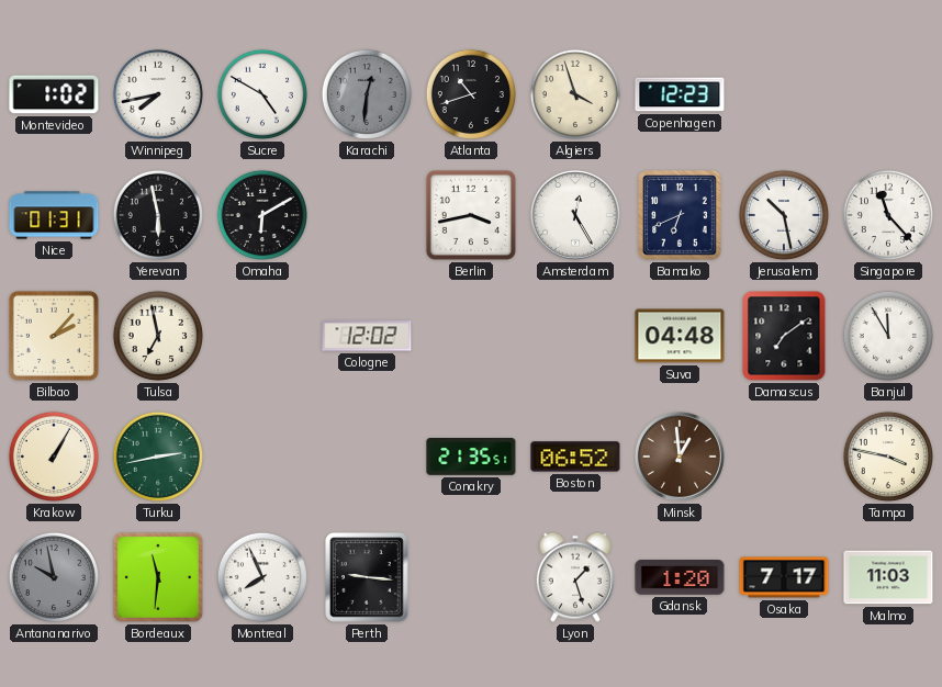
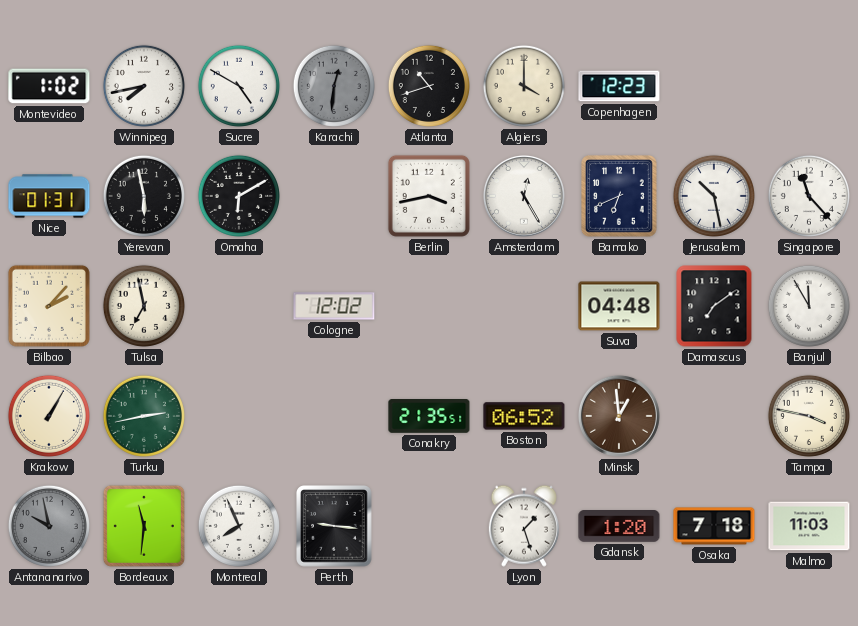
Algiers: 3:57 -> 4:00
Osaka: 7:17 -> 7:18
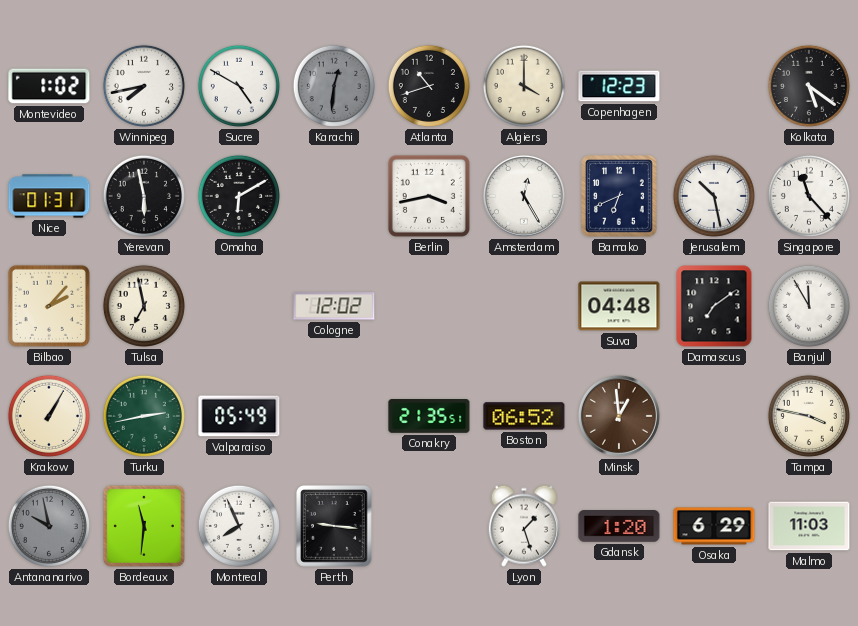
Kolkata: none -> 5:21
Valparaiso: none -> 05:49
Osaka: 7:18 -> 6:29
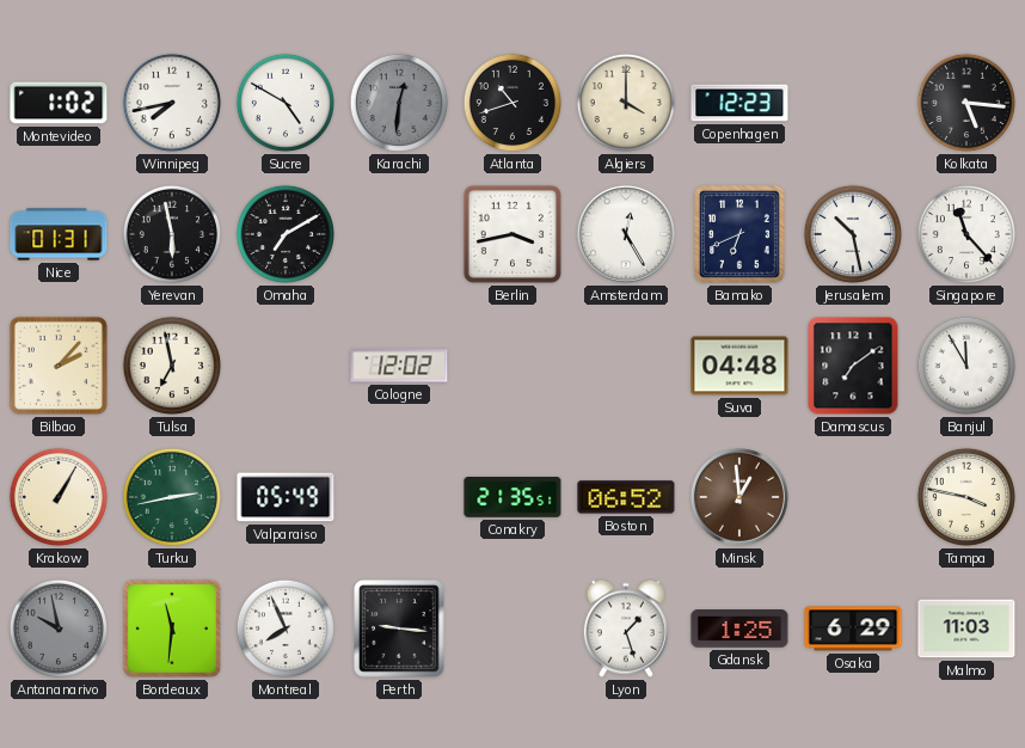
Kolkata: 5:21 -> 5:16
Omaha: 6:10 -> 7:10
Gdansk: 1:20 -> 1:25
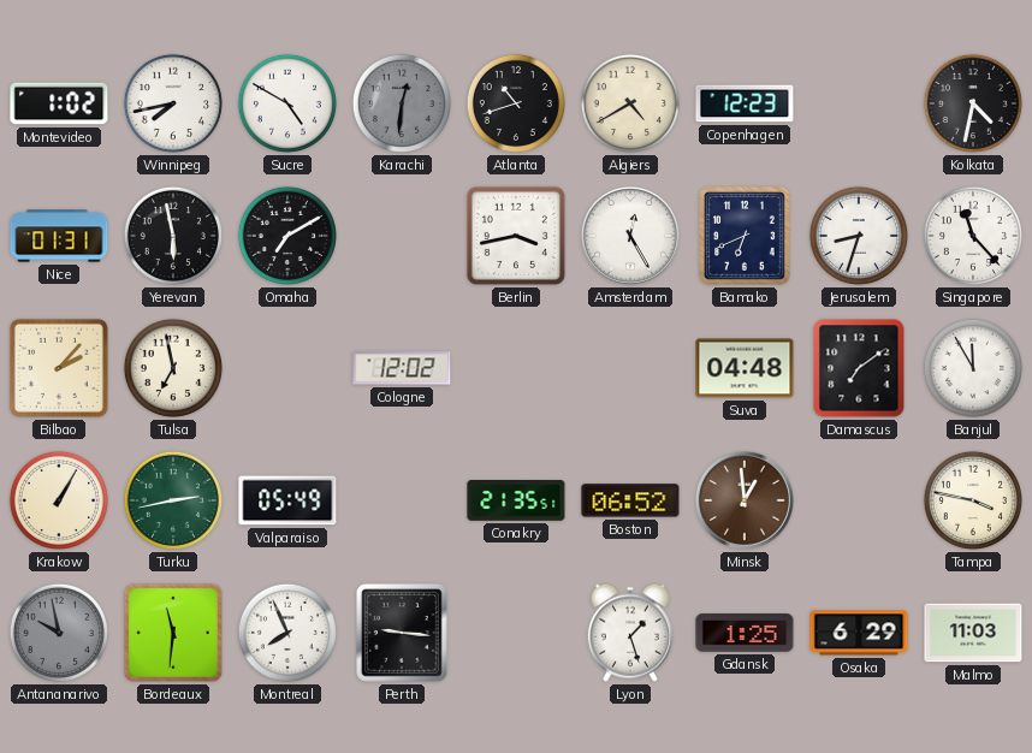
Algiers: 4:00 -> 4:40
Kolkata: 5:16 -> 4:32
Jerusalem: 10:28 -> 8:33
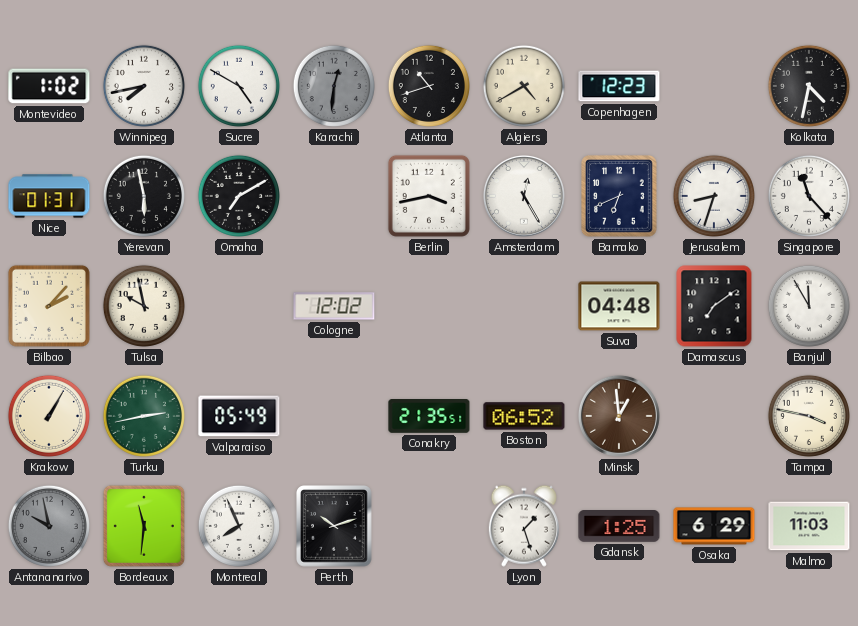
Tulsa: 6:58 -> 9:58
Perth: 9:16 -> 10:12
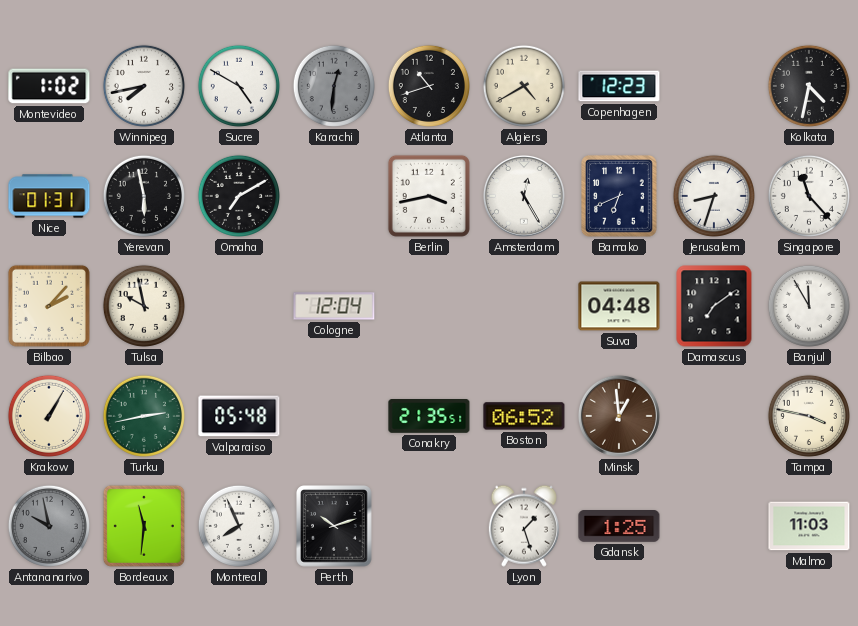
Cologne: 12:02 -> 12:04
Valparaiso: 05:49 -> 05:48
Osaka: 6:29 -> none
